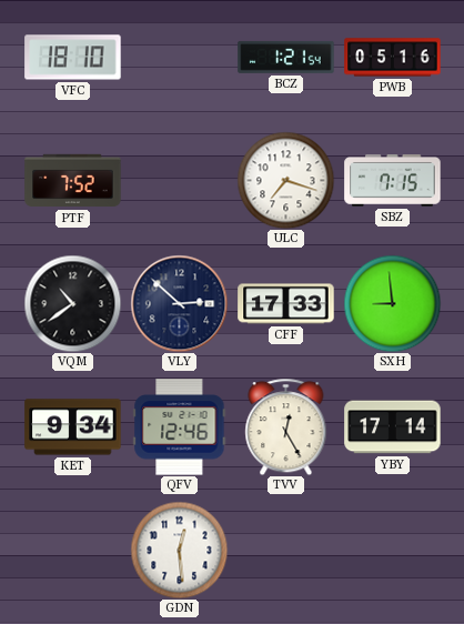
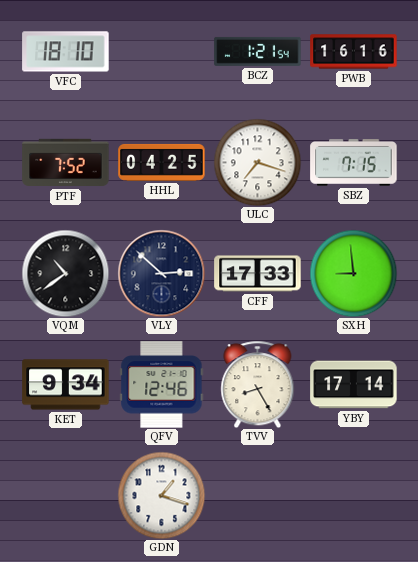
PWB: 05:16 -> 16:16
HHL: none -> 04:25
TVV: 12:25 -> 8:25
GDN: 12:29 -> 1:18
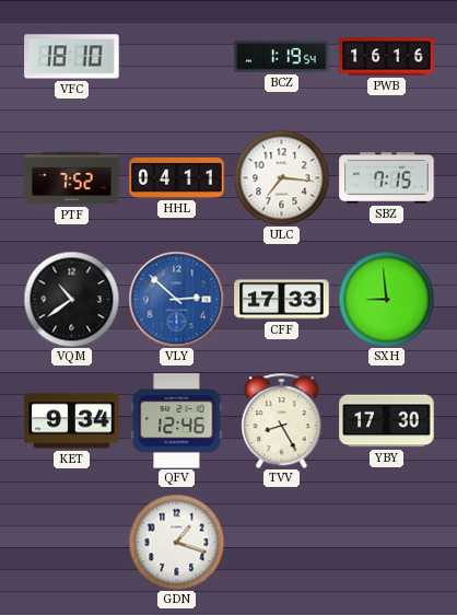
BCZ: 1:21 -> 1:19
HHL: 04:25 -> 04:11
ULC: 7:18 -> 7:16
VLY dial: navy -> blue
YBY: 17:14 -> 17:30
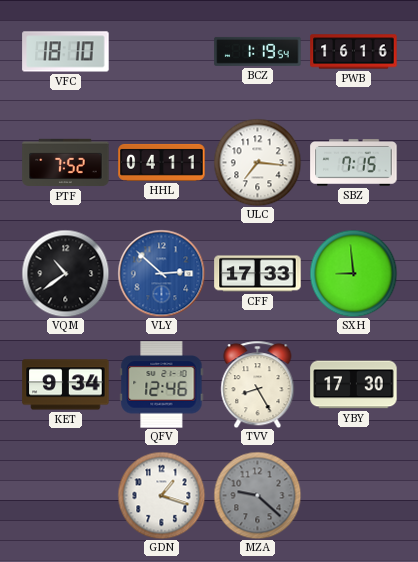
MZA: none -> 9:22
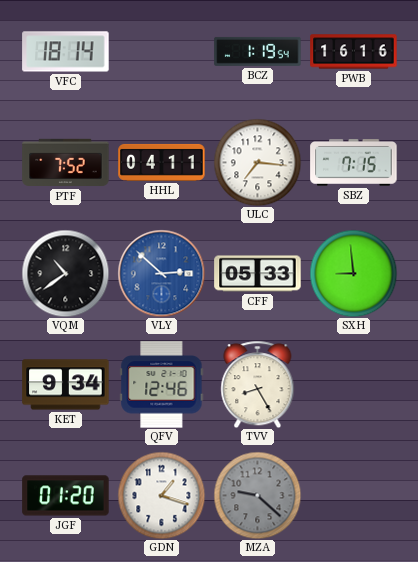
VFC: 18:10 -> 18:14
CFF: 17:33 -> 05:33
YBY: 17:30 -> none
JGF: none -> 01:20
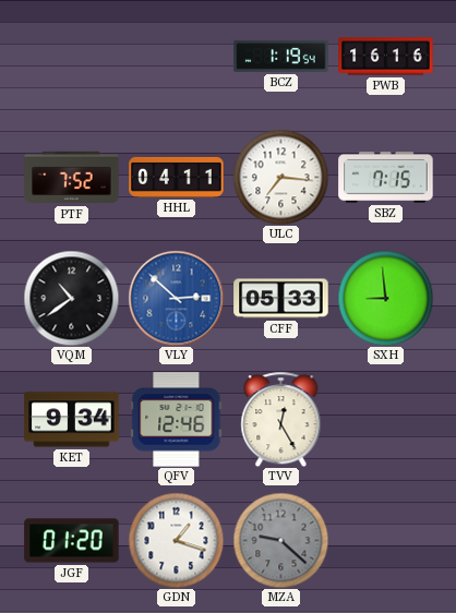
VFC: 18:14 -> none
TVV: 8:25 -> 12:25
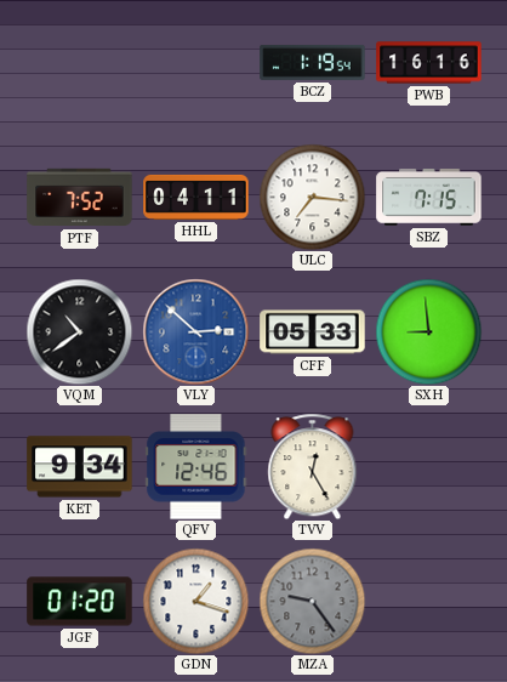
MZA: 9:22 -> 9:24
